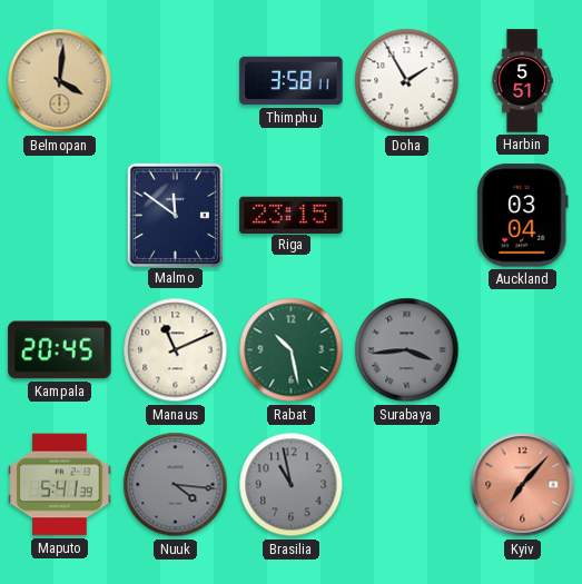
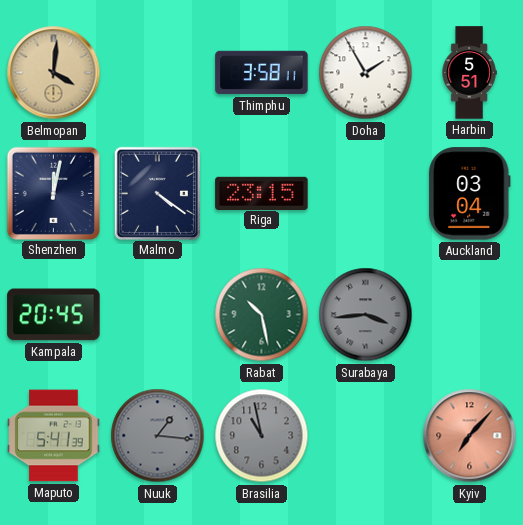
Shenzhen: none -> 12:02
Malmo: 11:51 -> 4:21
Manaus: 11:11 -> none
Nuuk: 4:16 -> 1:16
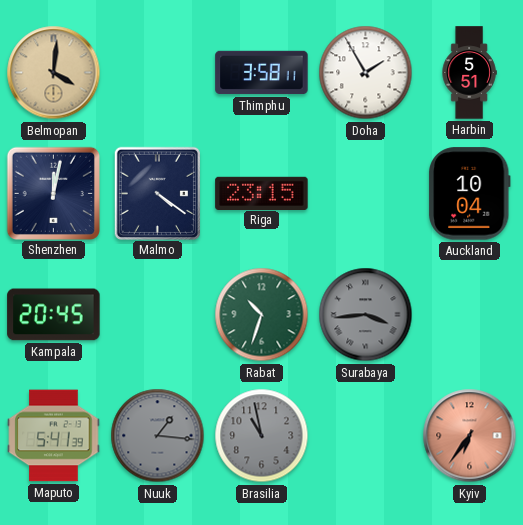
Auckland: 03:04 -> 10:04
Rabat: 10:28 -> 10:33
Kyiv: 7:07 -> 6:36
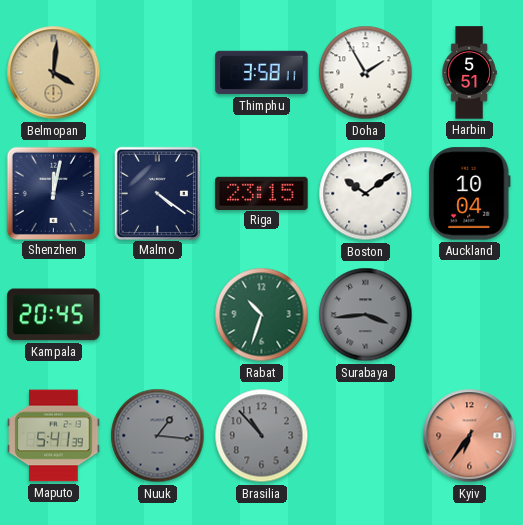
Boston: none -> 10:09
Brasilia: 10:58 -> 10:53
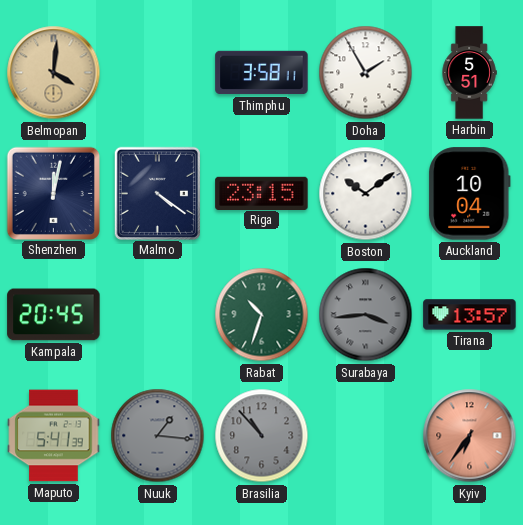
Tirana: none -> 13:57
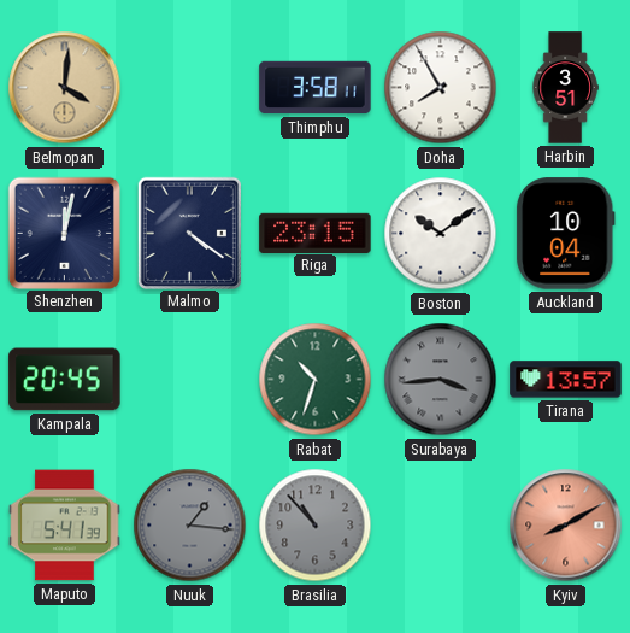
Doha: 1:55 -> 7:55
Harbin: 5:51 -> 3:51
Kyiv: 6:36 -> 8:10
